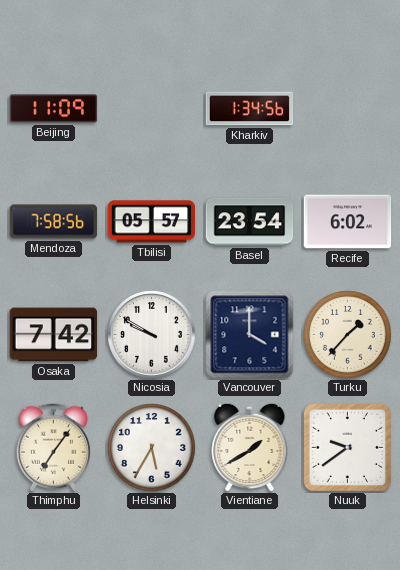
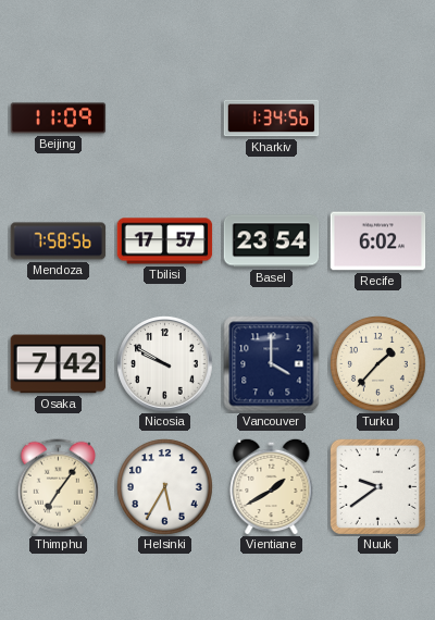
Tbilisi: 05:57 -> 17:57
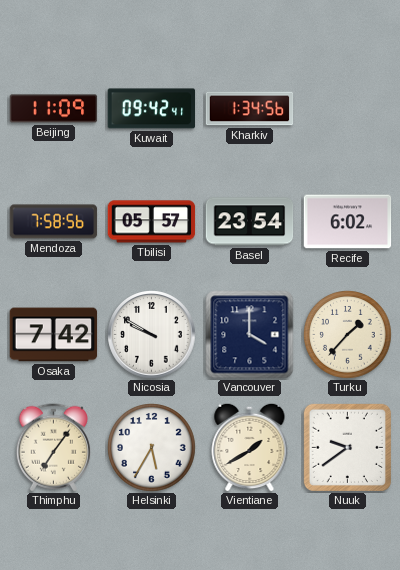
Kuwait: none -> 09:42
Tbilisi: 17:57 -> 05:57
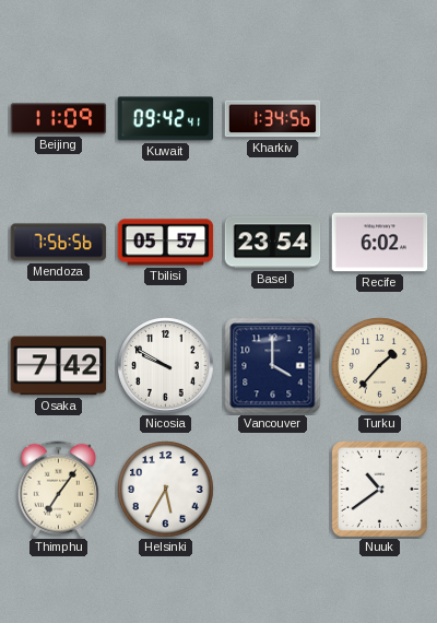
Mendoza: 7:58 -> 7:56
Vientiane: 1:40 -> none
Nuuk: 9:39 -> 10:39
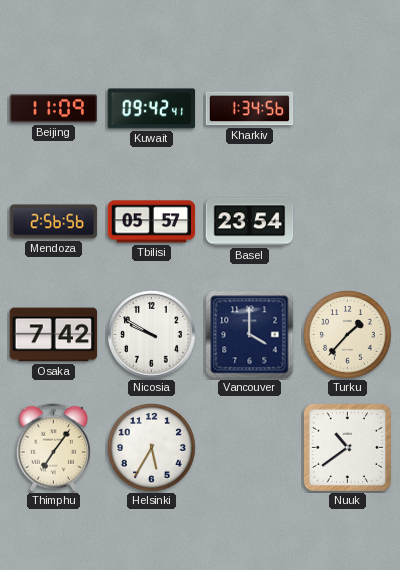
Mendoza: 7:56 -> 2:56
Recife: 6:02 -> none
